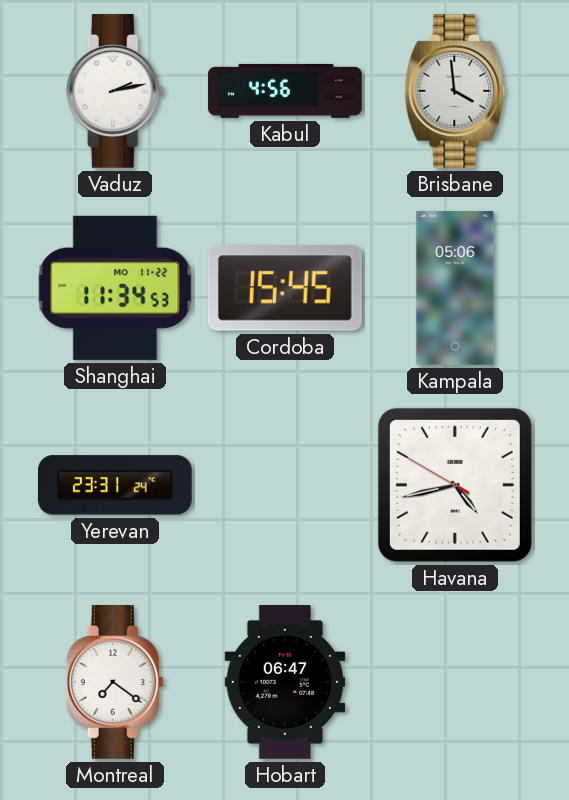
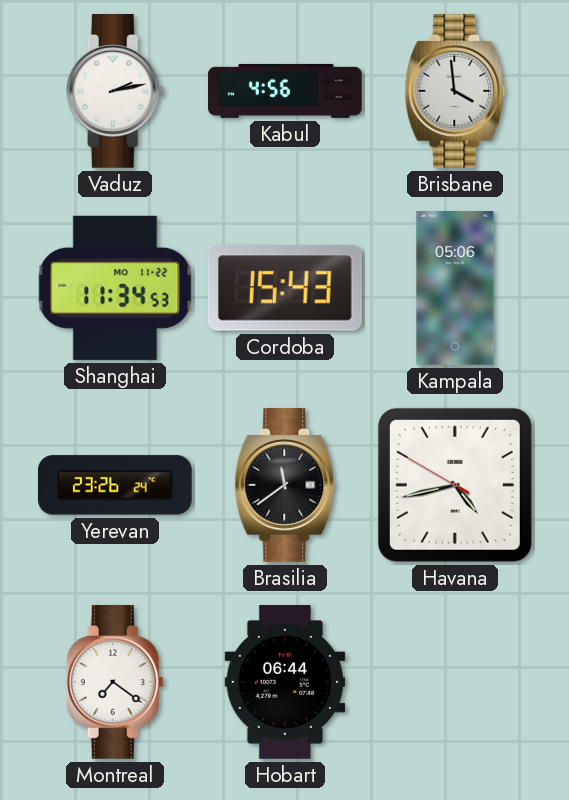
Cordoba: 15:45 -> 15:43
Yerevan: 23:31 -> 23:26
Brasilia: none -> 11:39
Hobart: 06:47 -> 06:44
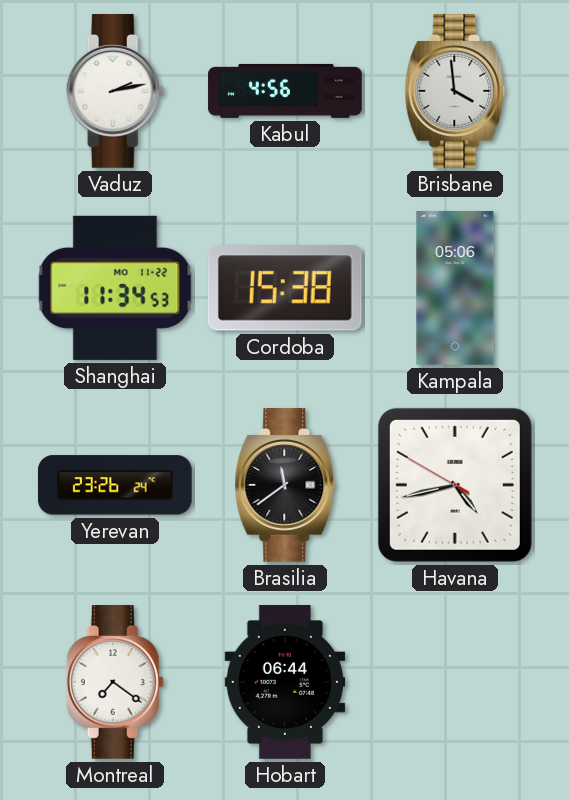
Cordoba: 15:43 -> 15:38
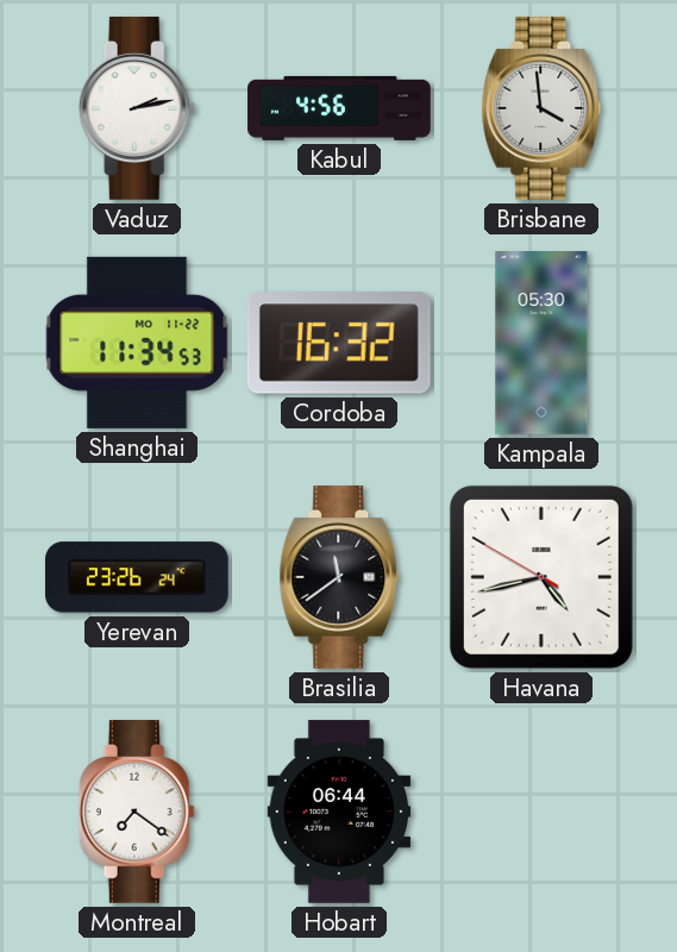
Cordoba: 15:38 -> 16:32
Kampala: 05:06 -> 05:30
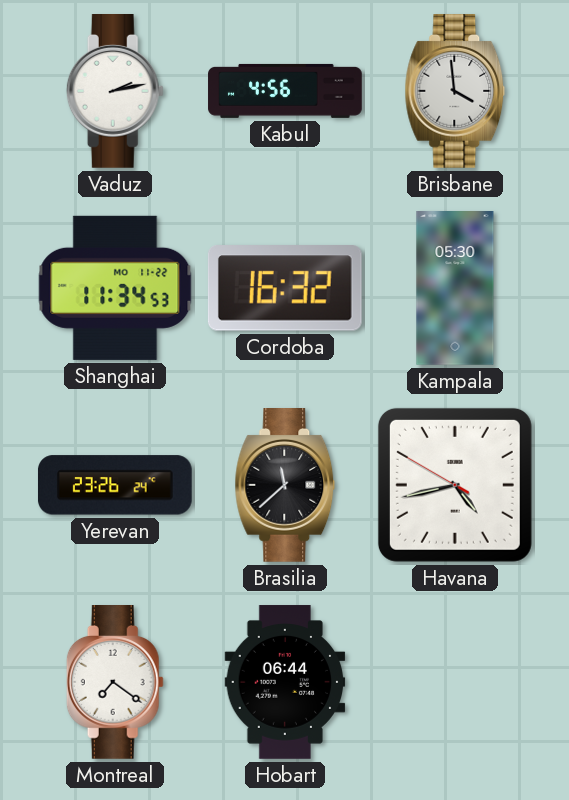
Brasilia: 11:39 -> 11:38
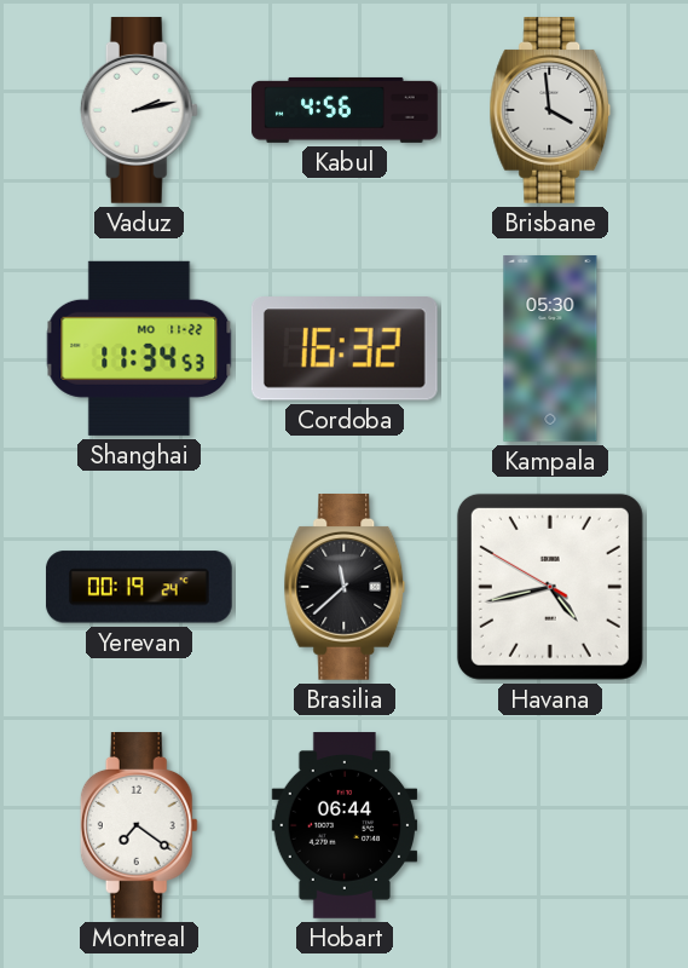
Yerevan: 23:26 -> 00:19
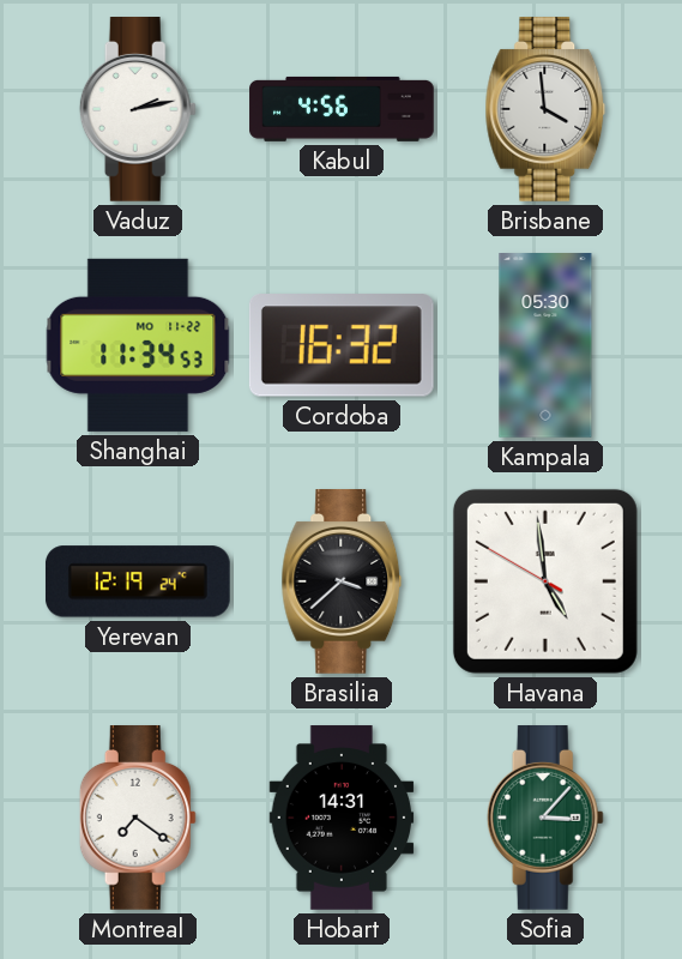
Yerevan: 00:19 -> 12:19
Brasilia: 11:38 -> 3:38
Havana: 4:42 -> 4:58
Hobart: 06:44 -> 14:31
Sofia: none -> 3:07
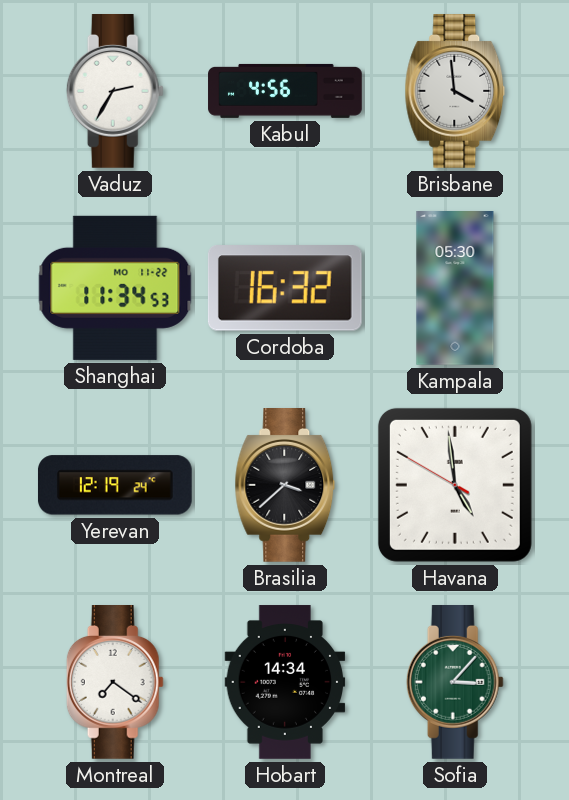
Vaduz: 2:13 -> 2:35
Hobart: 14:31 -> 14:34
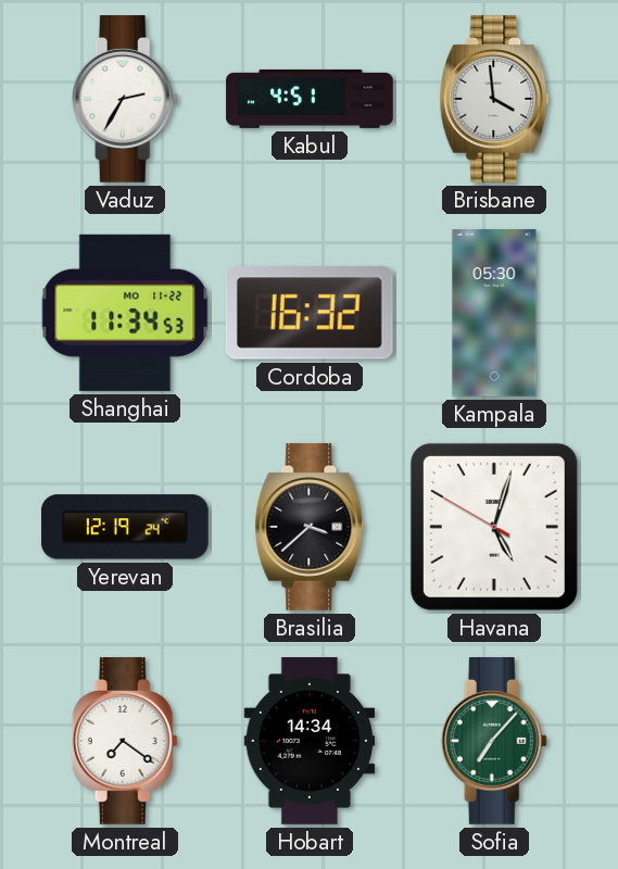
Kabul: 4:56 -> 4:51
Havana: 4:58 -> 5:02
Sofia: 3:07 -> 7:07
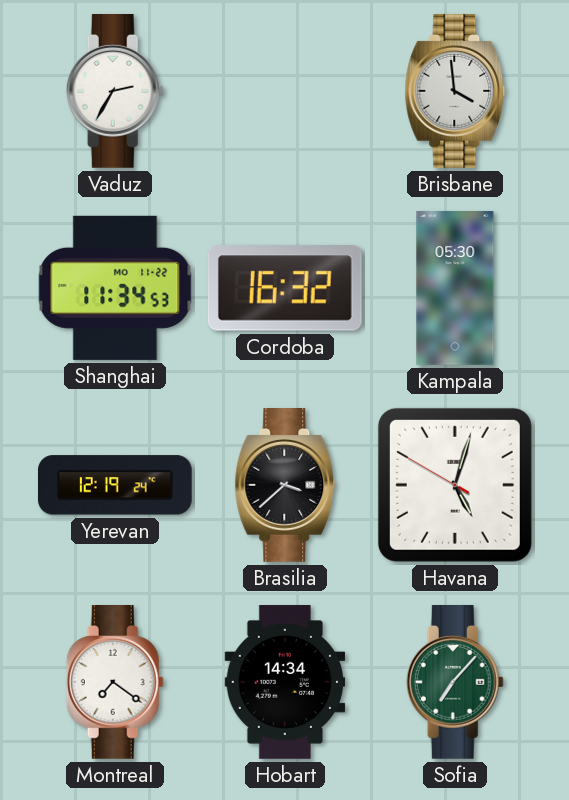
Kabul: 4:51 -> none
